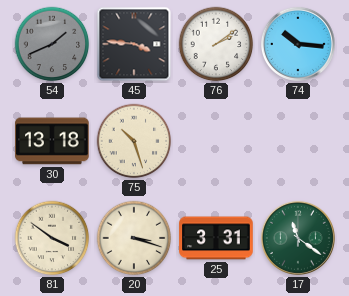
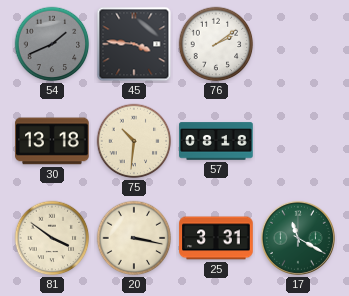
74: 10:16 -> none
75: 10:27 -> 10:31
57: none -> 08:18
20: 3:18 -> 3:17
17: 11:21 -> 11:20
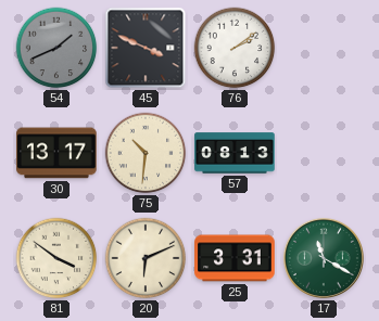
45: 3:46 -> 3:49
30: 13:18 -> 13:17
57: 08:18 -> 08:13
20: 3:17 -> 6:11
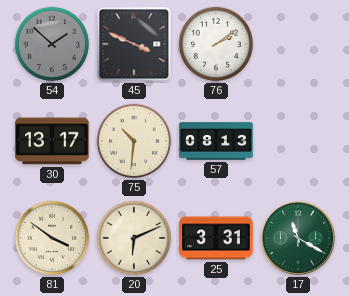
54: 1:41 -> 1:52
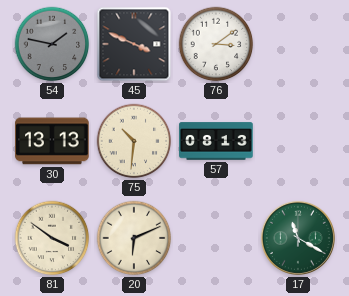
54: 1:52 -> 1:47
76: 2:09 -> 3:09
30: 13:17 -> 13:13
25: 3:31 -> none
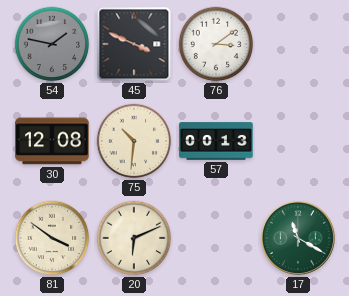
30: 13:13 -> 12:08
57: 08:13 -> 00:13
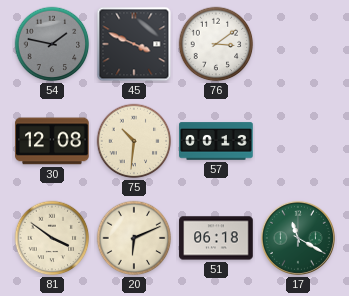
51: none -> 06:18
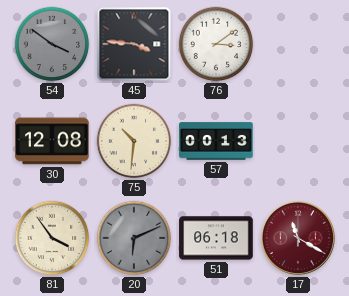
54: 1:47 -> 3:51
45: 3:49 -> 3:46
81: 3:51 -> 3:54
20 dial: cream -> grey
17 dial: green -> burgundy
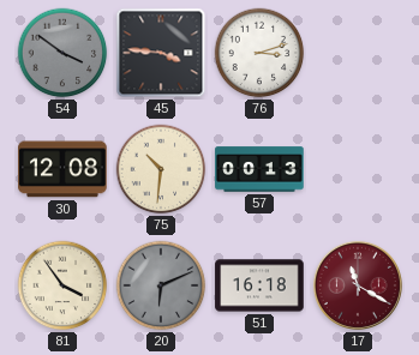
76: 3:09 -> 3:12
51: 06:18 -> 16:18
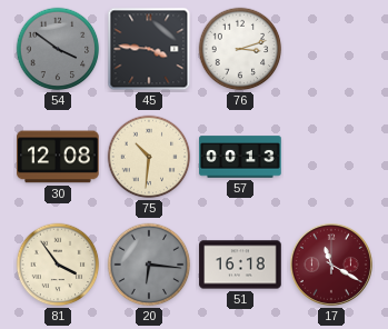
20: 6:11 -> 6:16
